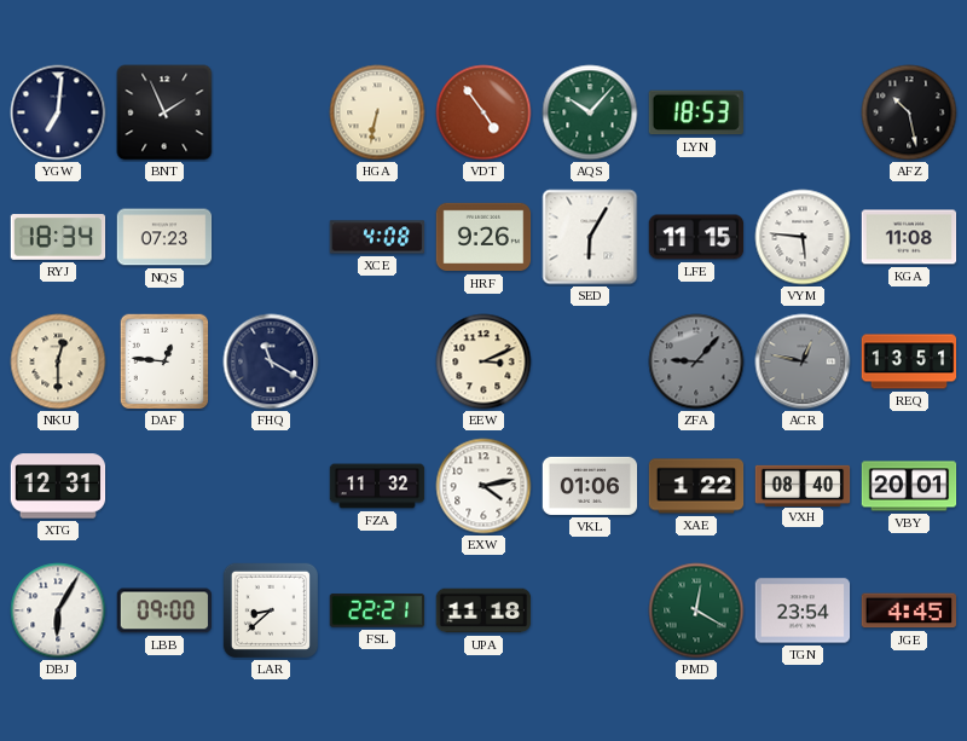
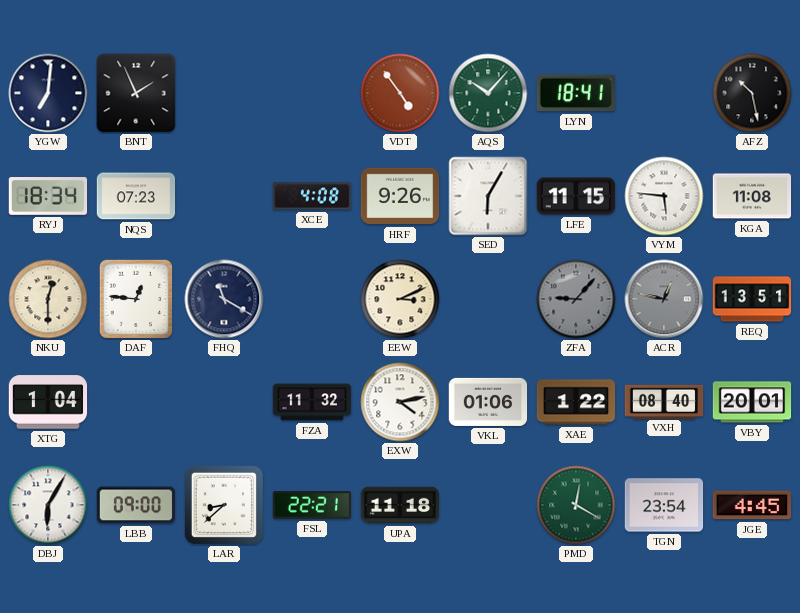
HGA: 6:32 -> none
LYN: 18:53 -> 18:41
XTG: 12:31 -> 1:04
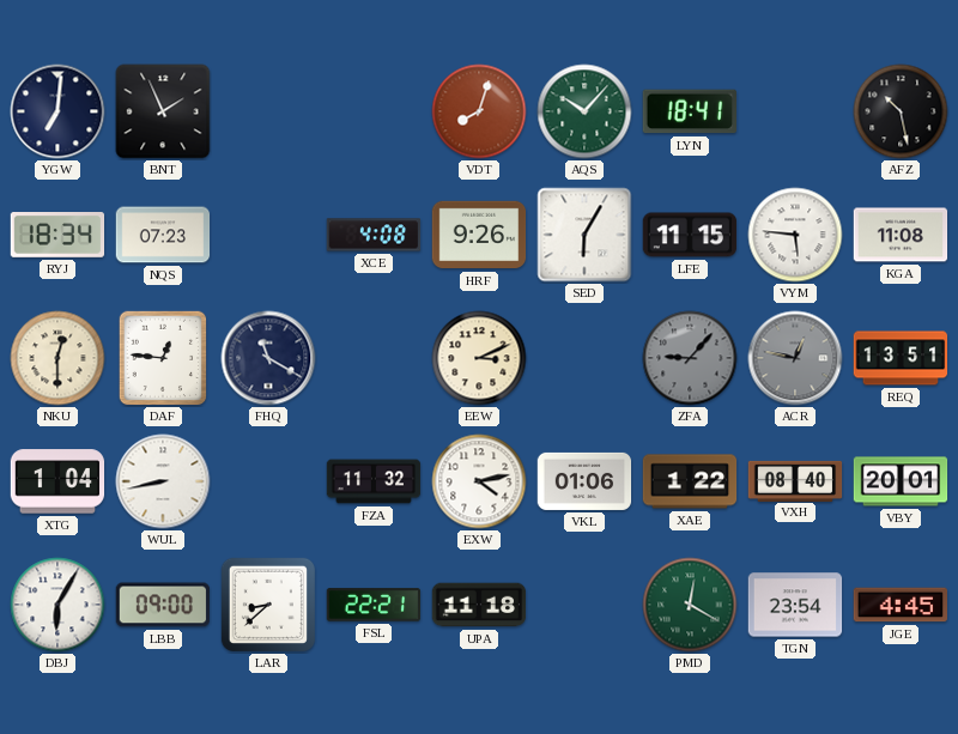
VDT: 4:54 -> 8:03
WUL: none -> 8:43
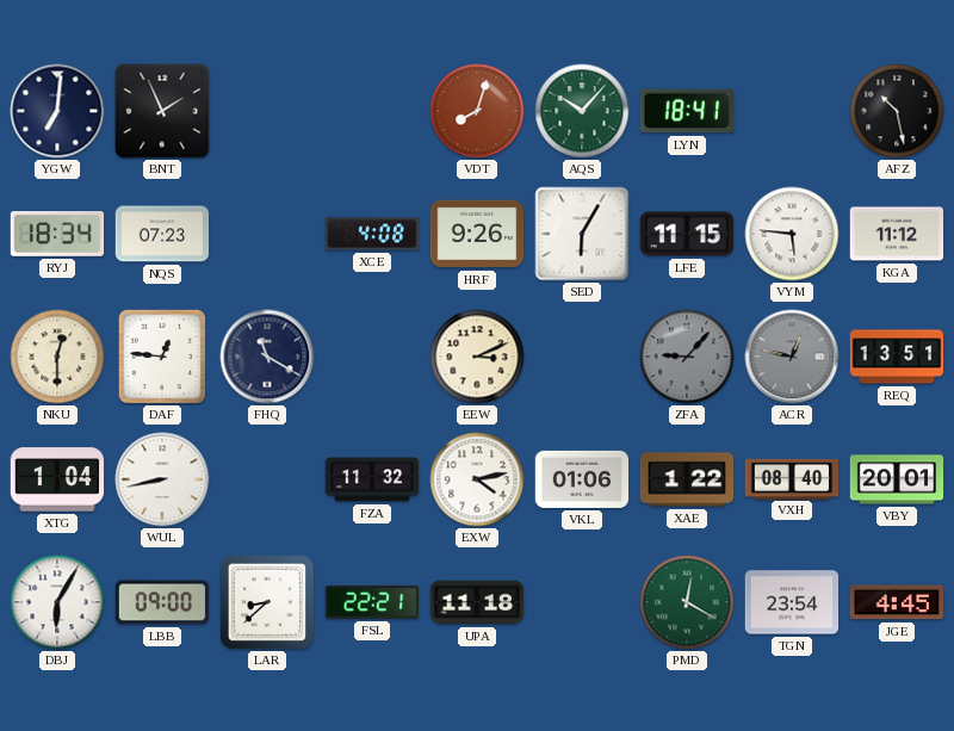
KGA: 11:08 -> 11:12
